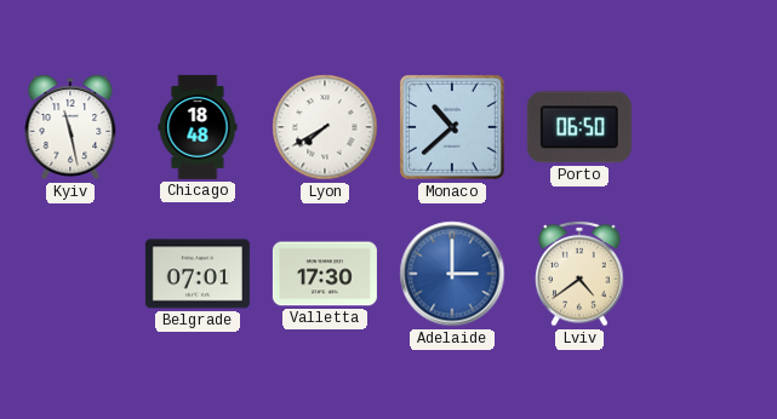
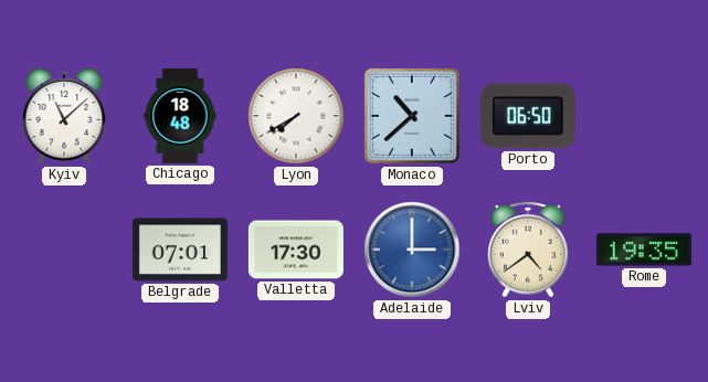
Kyiv: 11:28 -> 11:08
Rome: none -> 19:35
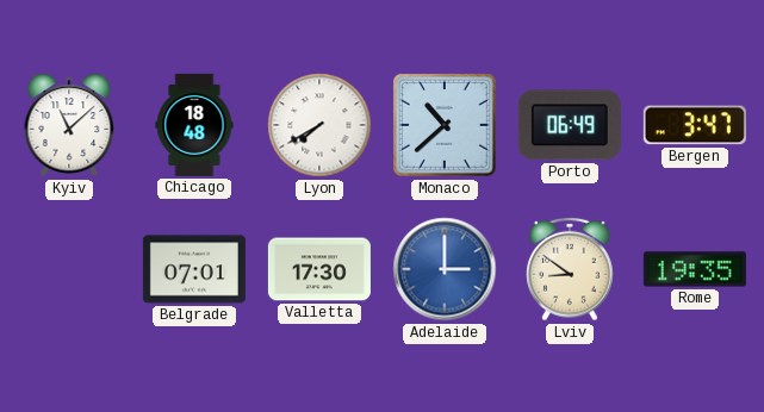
Porto: 06:50 -> 06:49
Bergen: none -> 3:47
Lviv: 4:39 -> 8:51
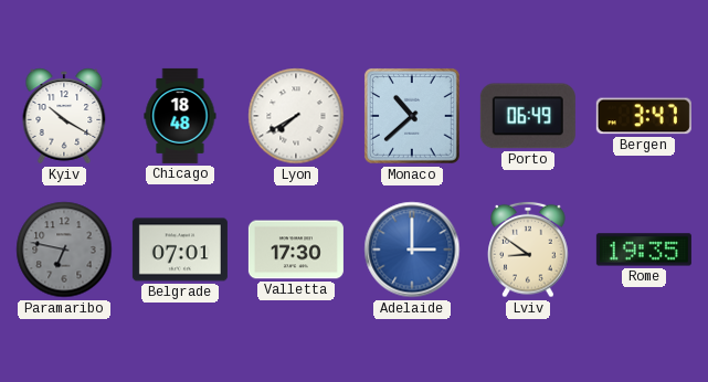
Kyiv: 11:08 -> 10:20
Paramaribo: none -> 6:47
